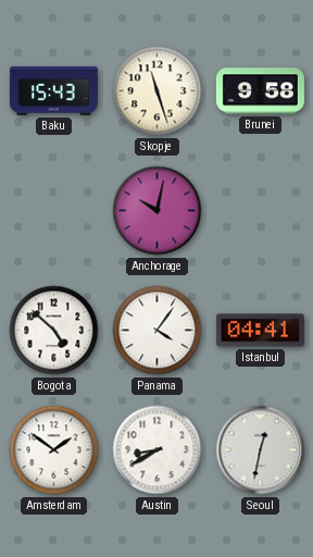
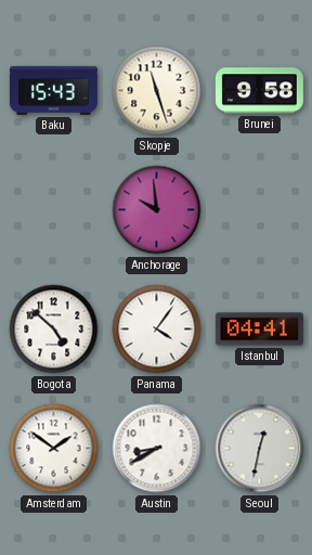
Anchorage: 10:02 -> 9:59
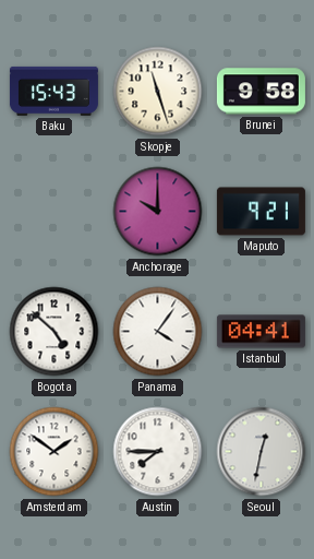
Anchorage: 9:59 -> 10:00
Maputo: none -> 9:21
Austin: 8:40 -> 7:45
